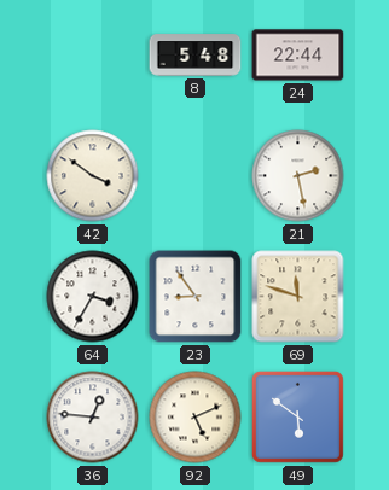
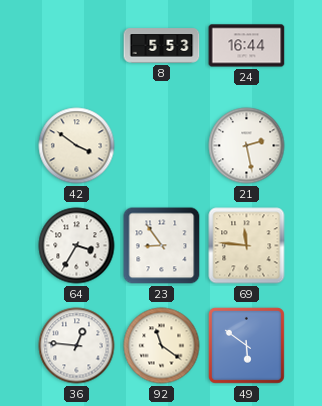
8: 5:48 -> 5:53
24: 22:44 -> 16:44
69: 11:48 -> 11:46
92: 5:11 -> 11:21
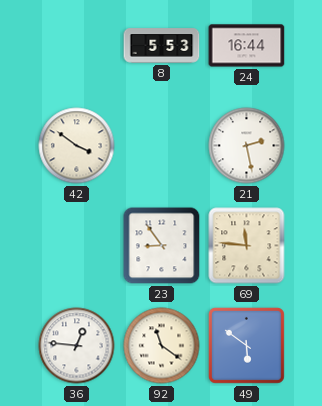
64: 3:35 -> none
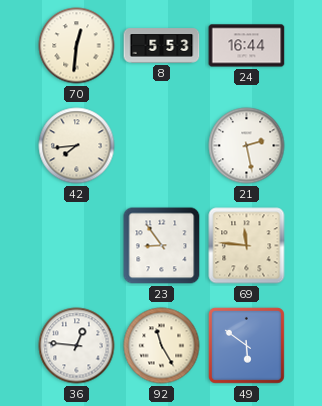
70: none -> 12:31
42: 3:51 -> 7:44
92: 11:21 -> 11:25
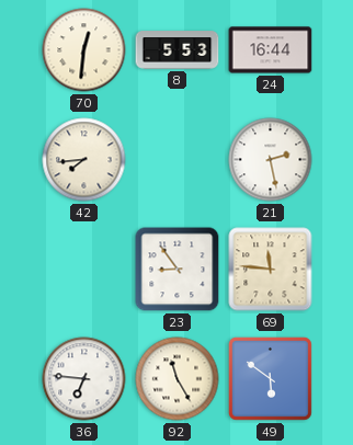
36: 12:46 -> 6:46
